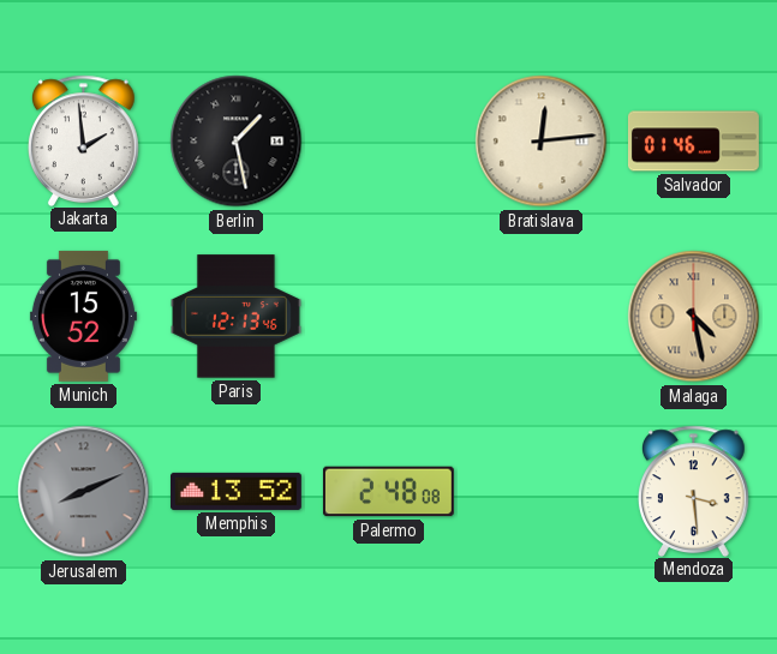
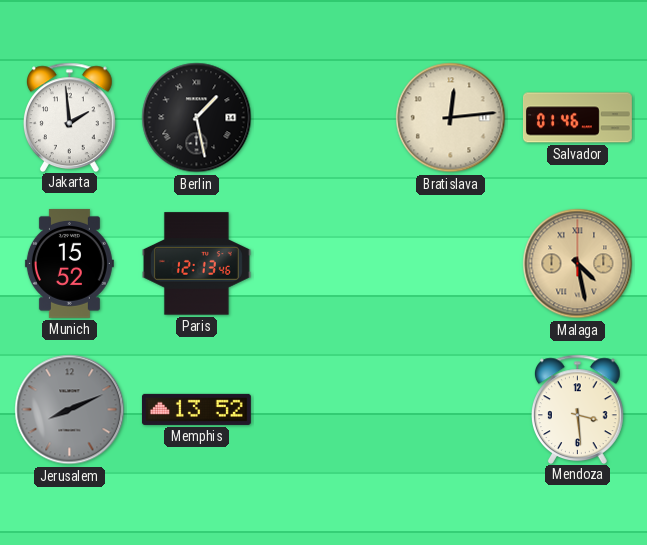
Palermo: 2:48 -> none
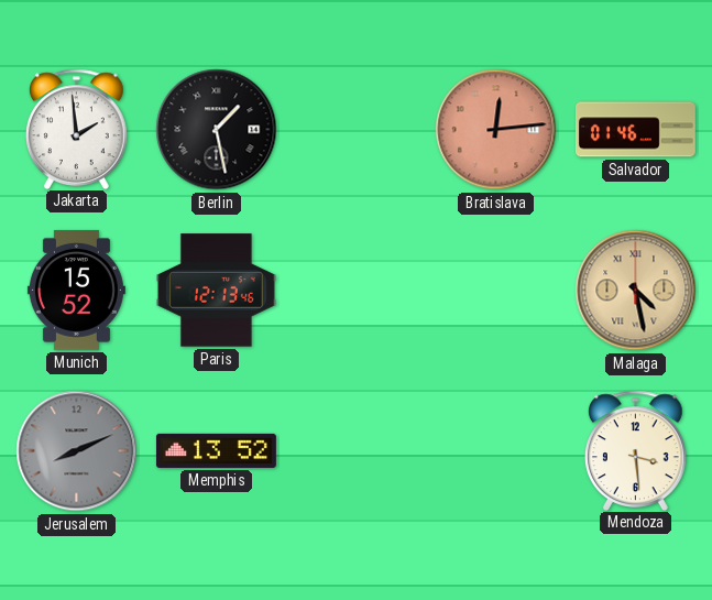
Bratislava dial: cream -> salmon
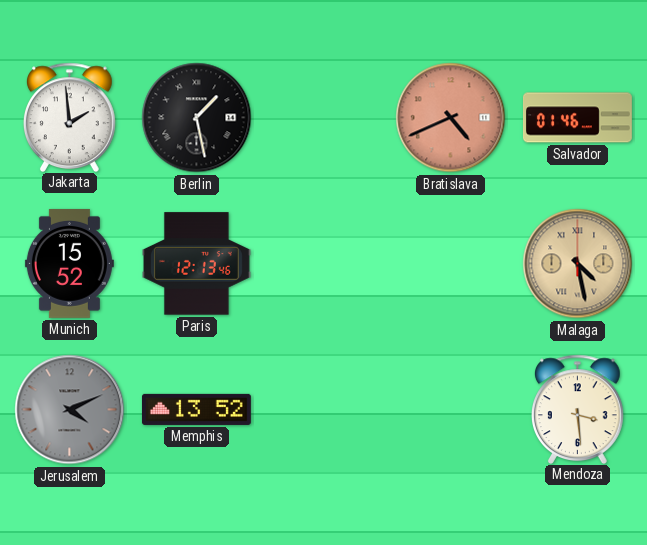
Bratislava: 12:14 -> 4:41
Jerusalem: 8:11 -> 4:11
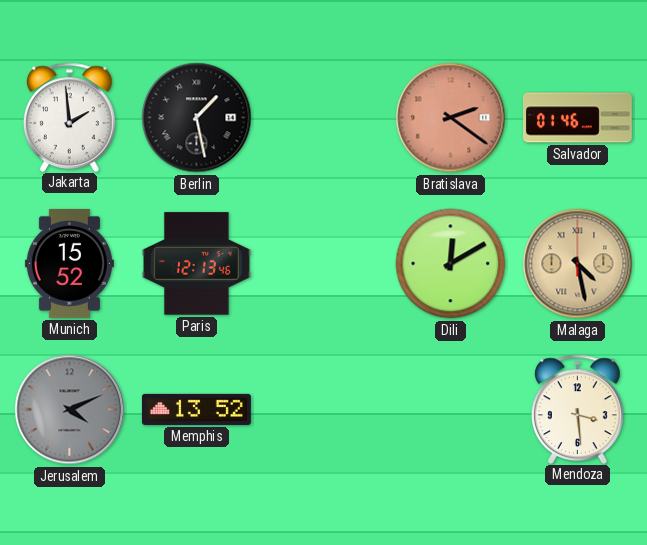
Bratislava: 4:41 -> 2:21
Dili: none -> 12:10
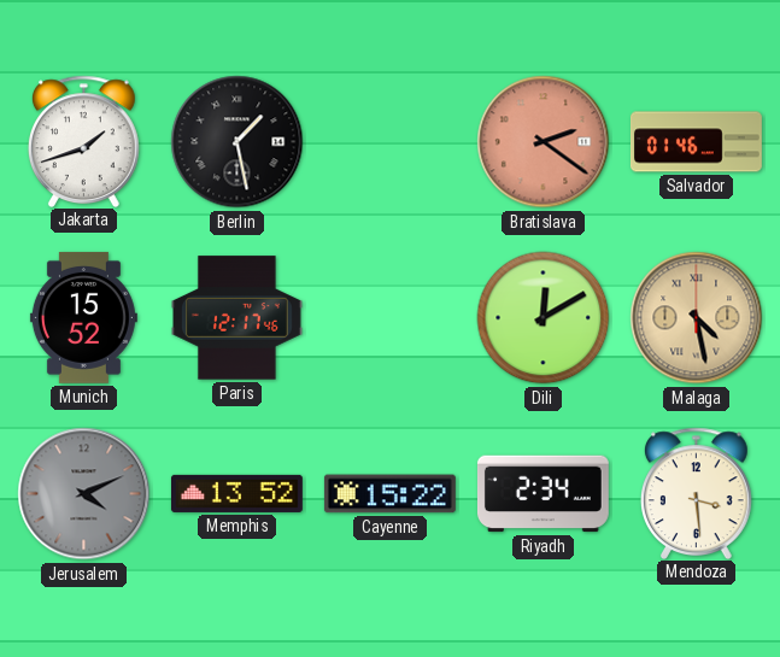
Jakarta: 1:59 -> 1:42
Paris: 12:13 -> 12:17
Cayenne: none -> 15:22
Riyadh: none -> 2:34
